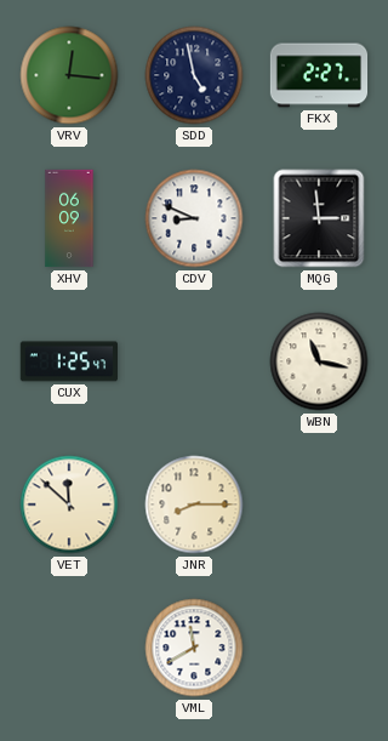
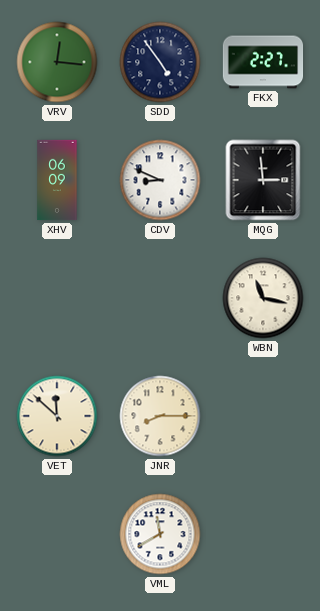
SDD: 4:58 -> 4:54
CUX: 1:25 -> none
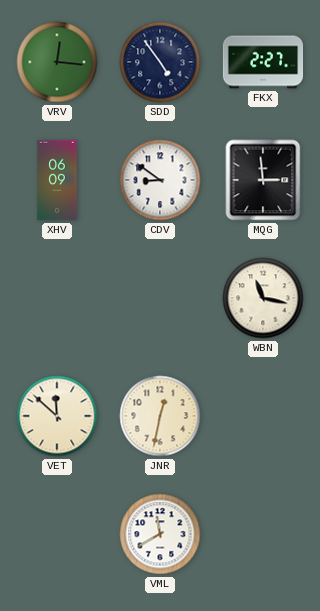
CDV: 8:49 -> 8:51
JNR: 8:15 -> 12:32
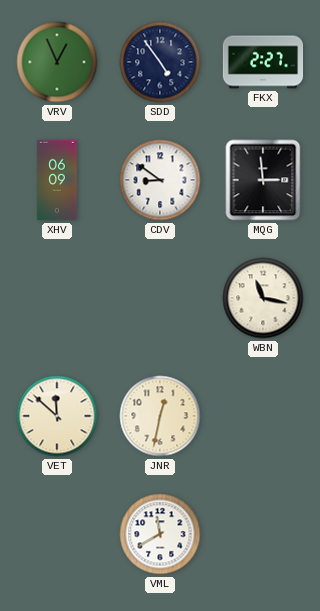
VRV: 12:16 -> 12:56
